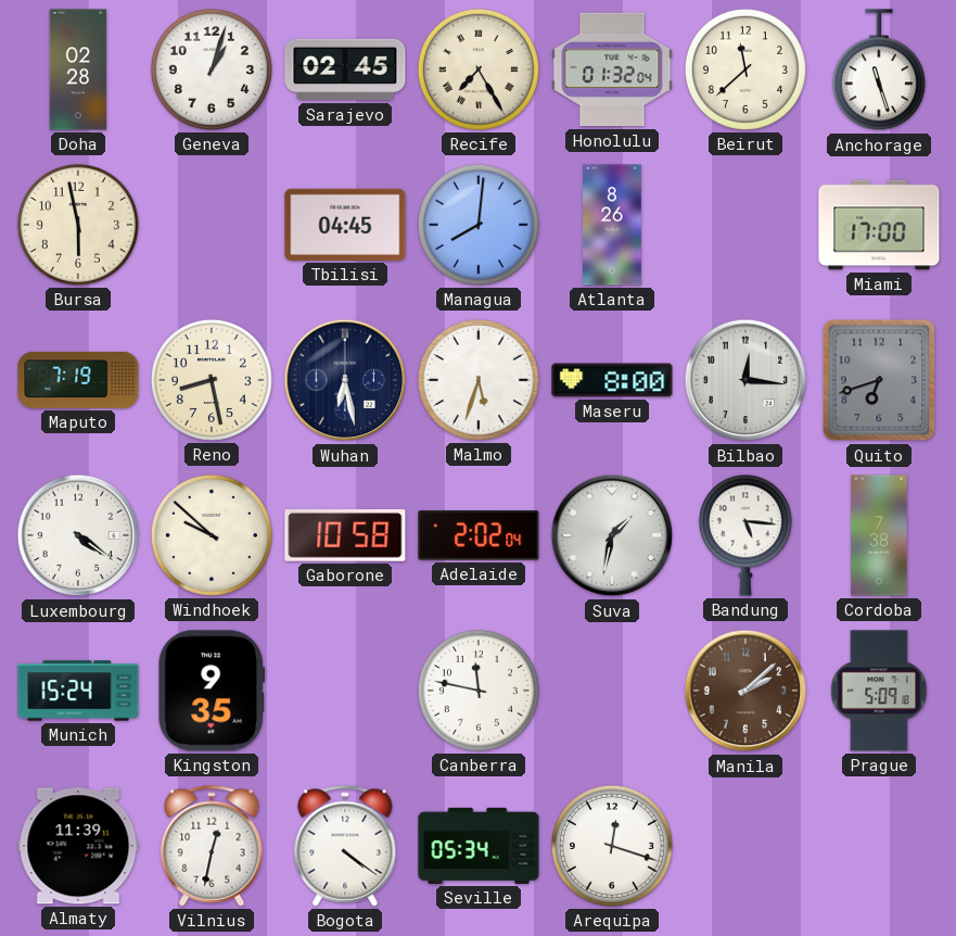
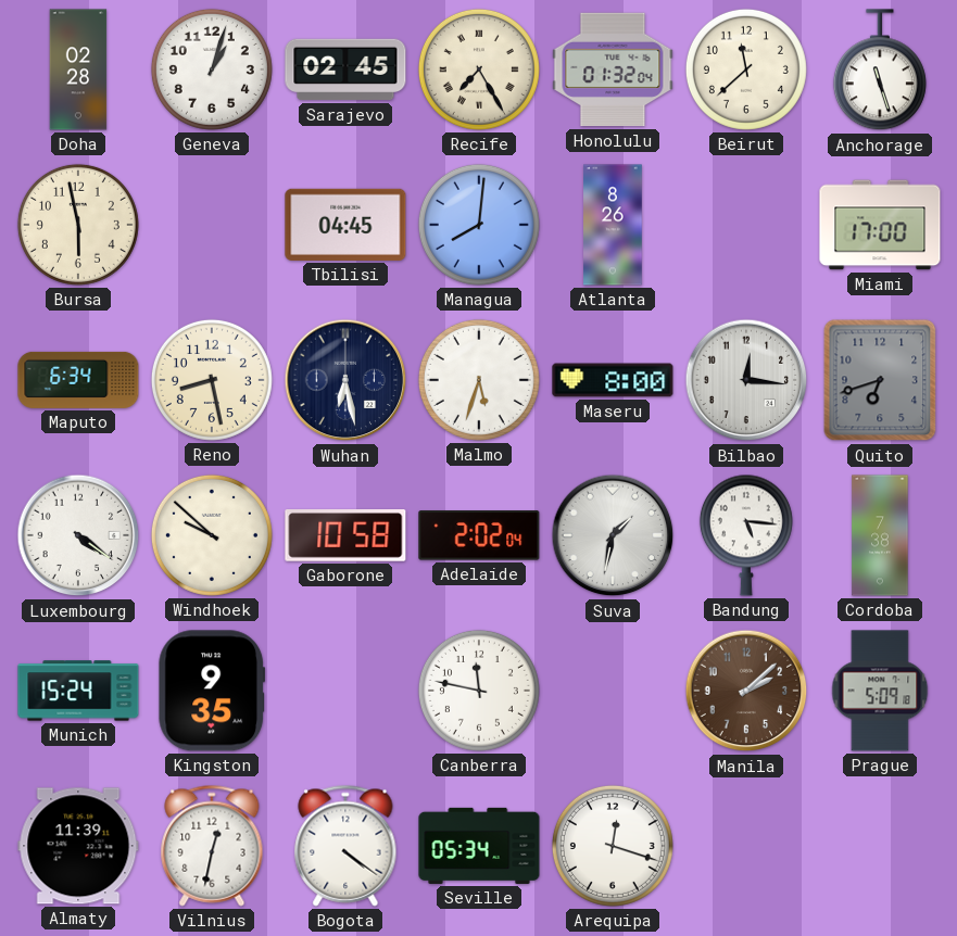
Maputo: 7:19 -> 6:34
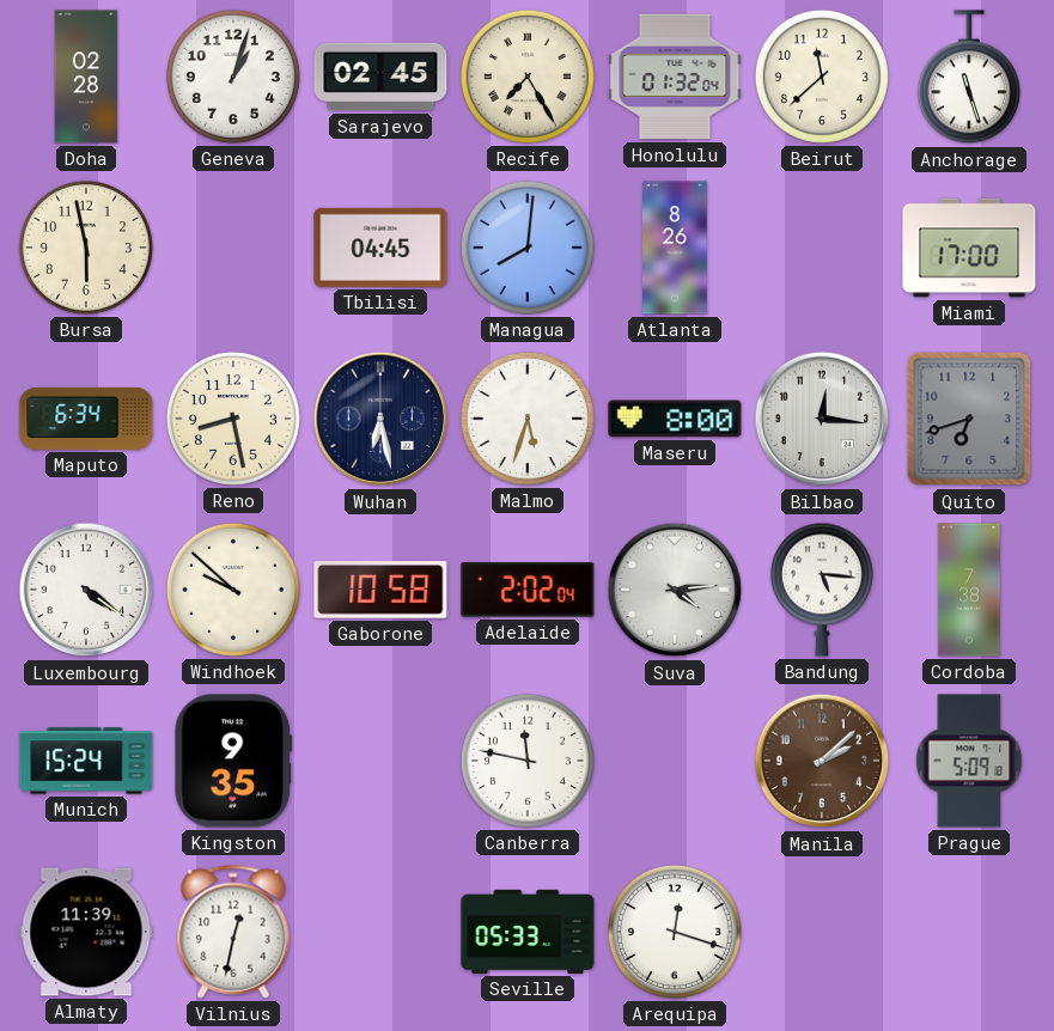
Suva: 1:32 -> 4:14
Bogota: 4:21 -> none
Seville: 05:34 -> 05:33
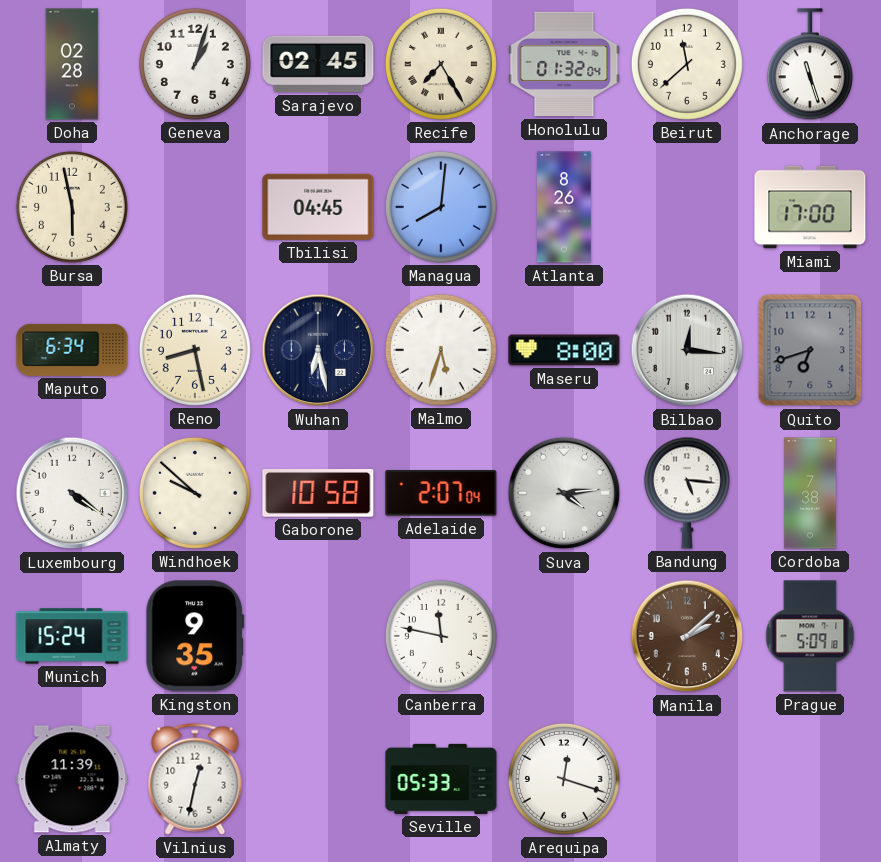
Adelaide: 2:02 -> 2:07
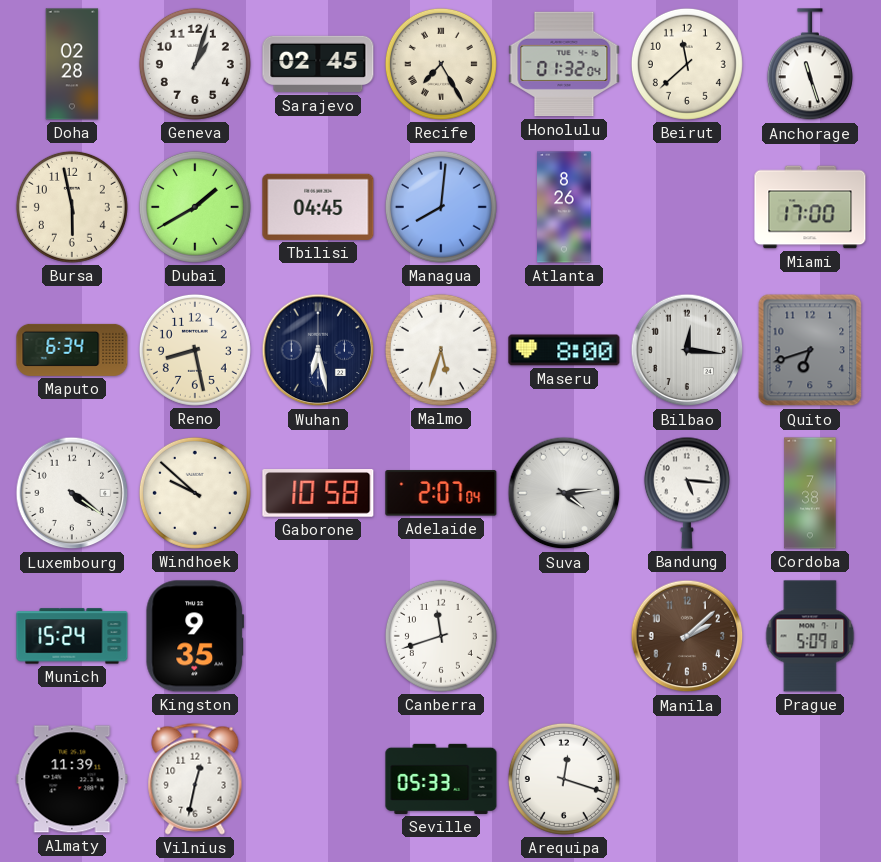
Dubai: none -> 1:40
Canberra: 11:47 -> 11:42
